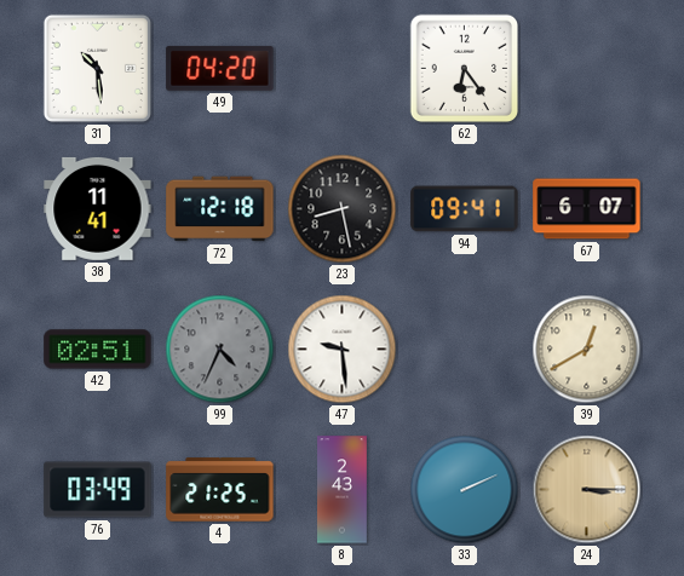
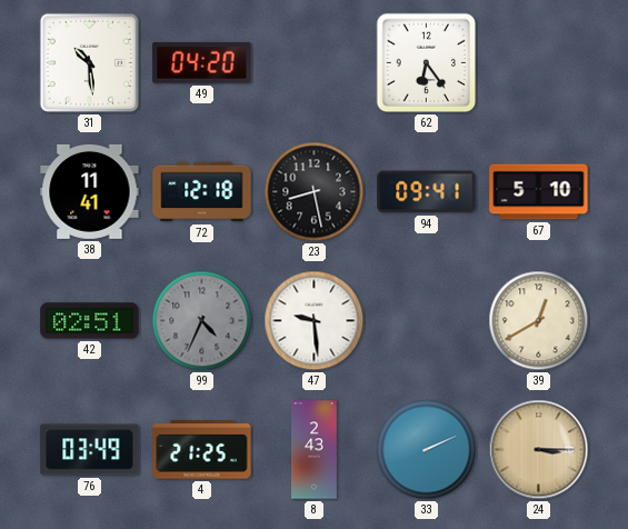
67: 6:07 -> 5:10
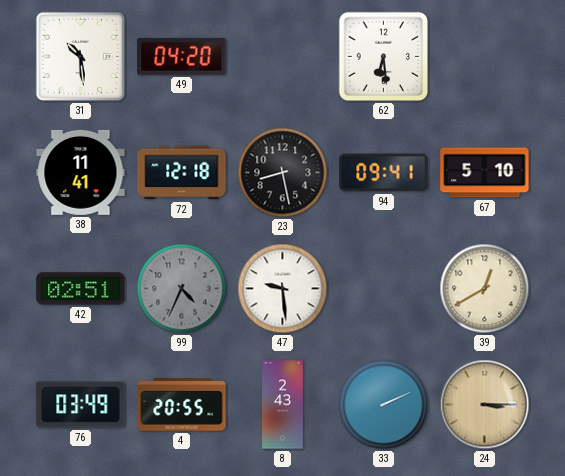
62: 6:24 -> 6:29
4: 21:25 -> 20:55
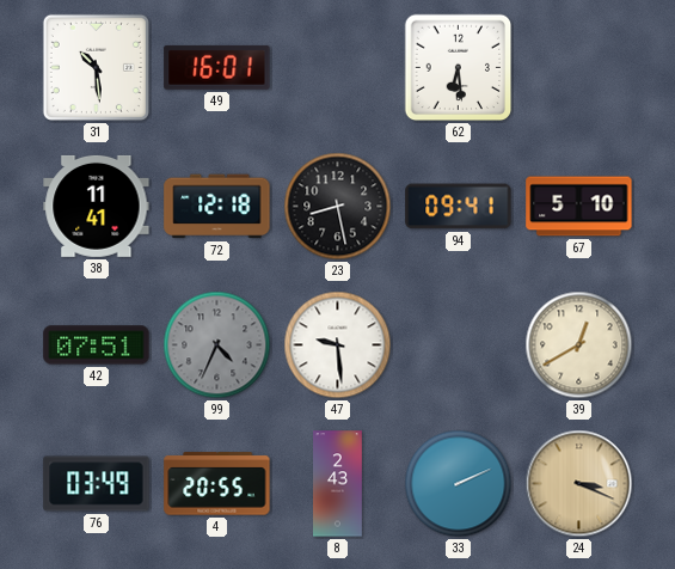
49: 04:20 -> 16:01
42: 02:51 -> 07:51
24: 3:15 -> 3:19
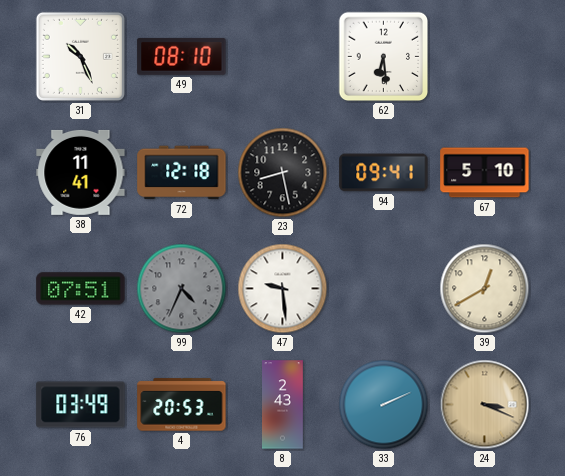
31: 10:29 -> 10:26
49: 16:01 -> 08:10
4: 20:55 -> 20:53
